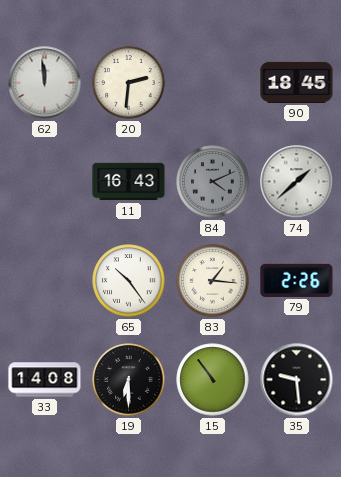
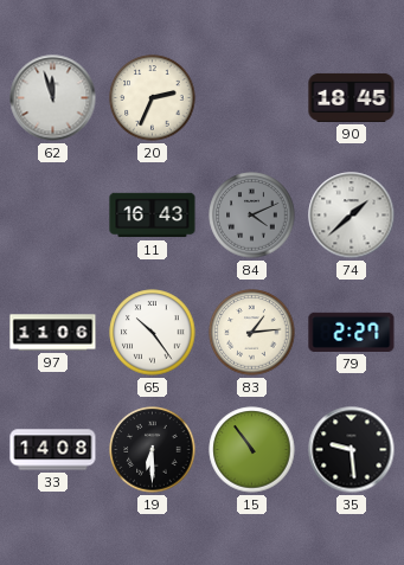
62: 11:59 -> 11:57
20: 2:31 -> 2:34
97: none -> 11:06
83: 1:16 -> 1:14
79: 2:26 -> 2:27
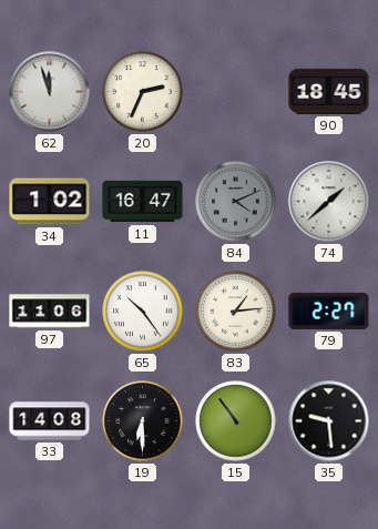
34: none -> 1:02
11: 16:43 -> 16:47
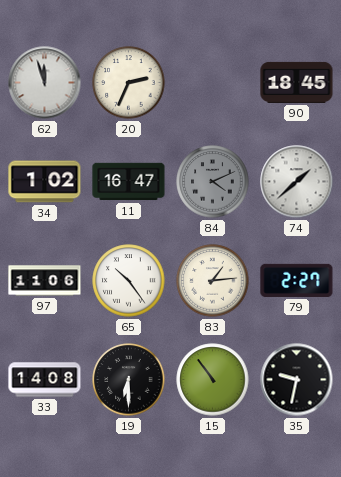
35: 9:29 -> 9:32
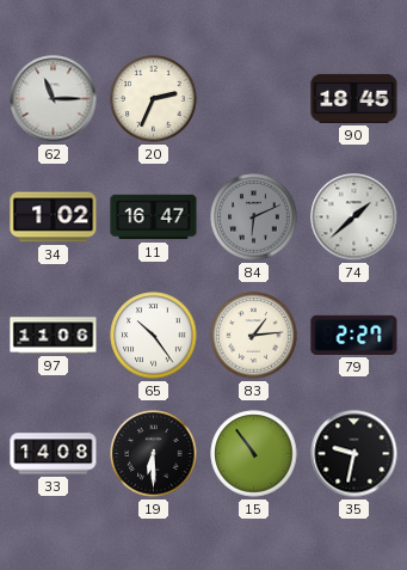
62: 11:57 -> 11:15
84: 4:11 -> 6:11
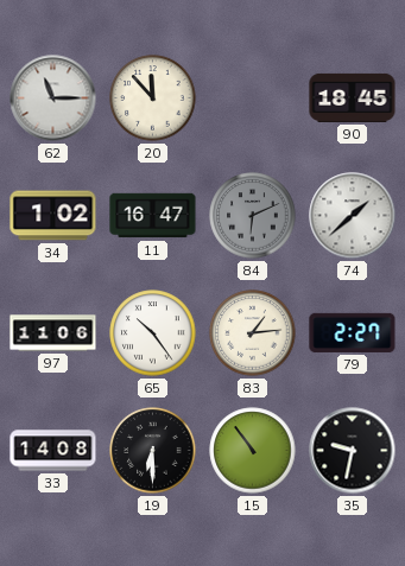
20: 2:34 -> 11:53
